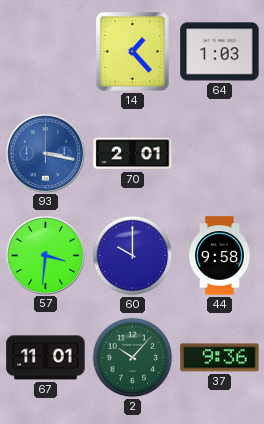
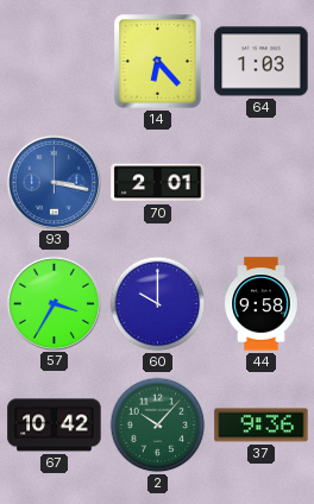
14: 1:23 -> 6:23
57: 3:31 -> 3:35
67: 11:01 -> 10:42
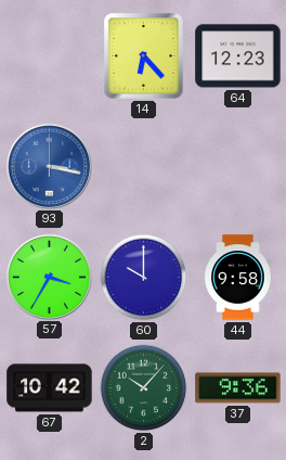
64: 1:03 -> 12:23
70: 2:01 -> none
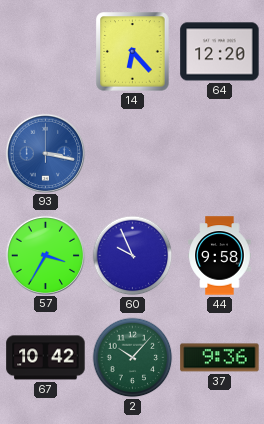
64: 12:23 -> 12:20
60: 10:00 -> 9:56
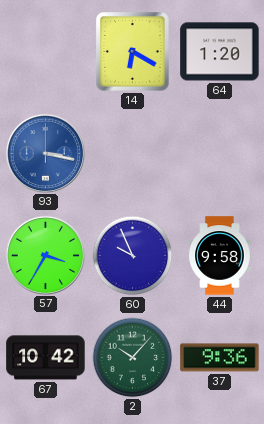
14: 6:23 -> 6:20
64: 12:20 -> 1:20
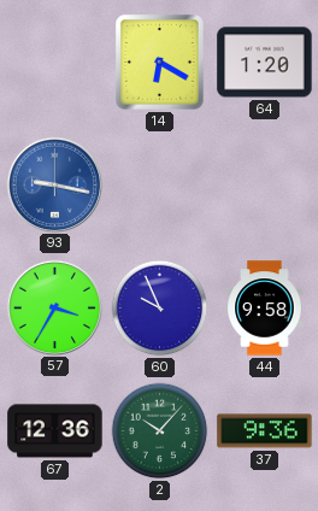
93: 3:17 -> 9:17
67: 10:42 -> 12:36
